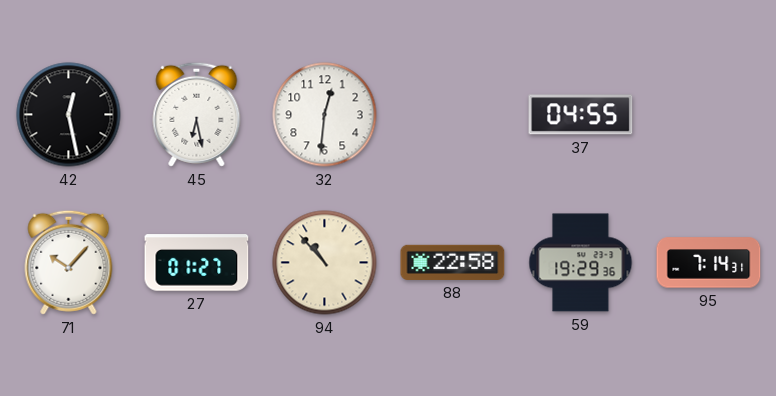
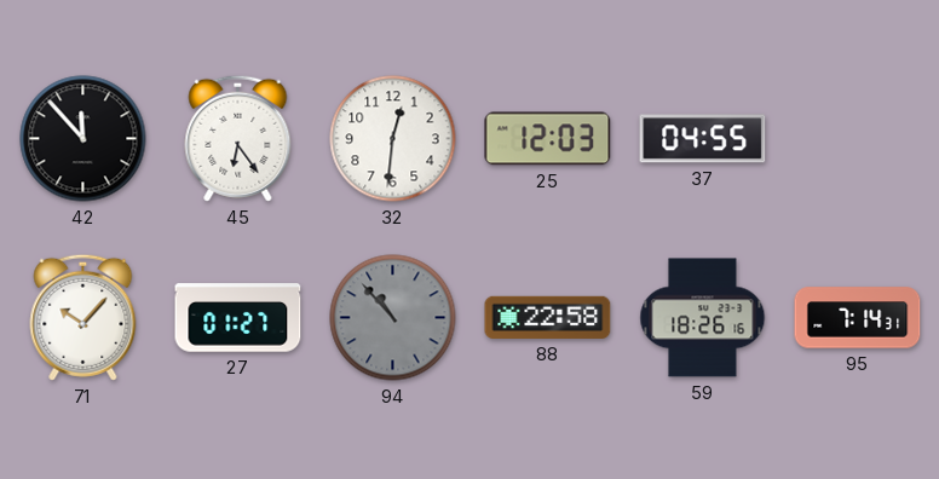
42: 12:28 -> 11:53
45: 6:28 -> 6:24
25: none -> 12:03
94 dial: cream -> grey
59: 19:29 -> 18:26
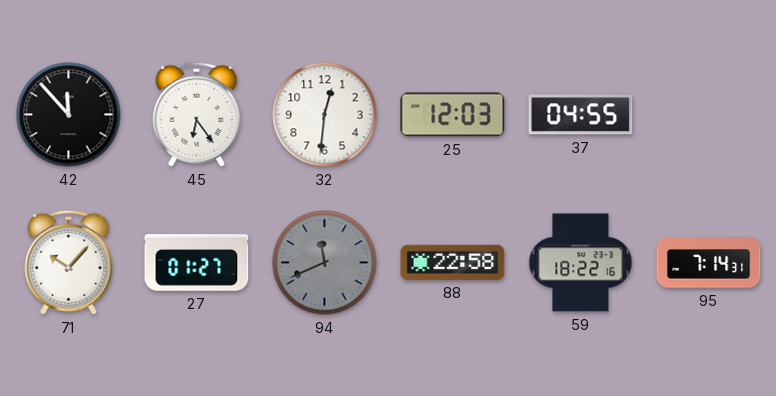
94: 10:53 -> 11:41
59: 18:26 -> 18:22
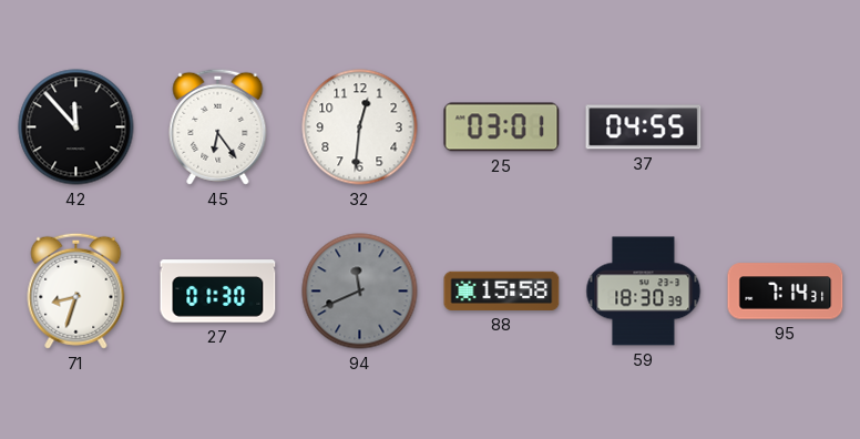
25: 12:03 -> 03:01
71: 10:07 -> 8:33
27: 01:27 -> 01:30
88: 22:58 -> 15:58
59: 18:22 -> 18:30
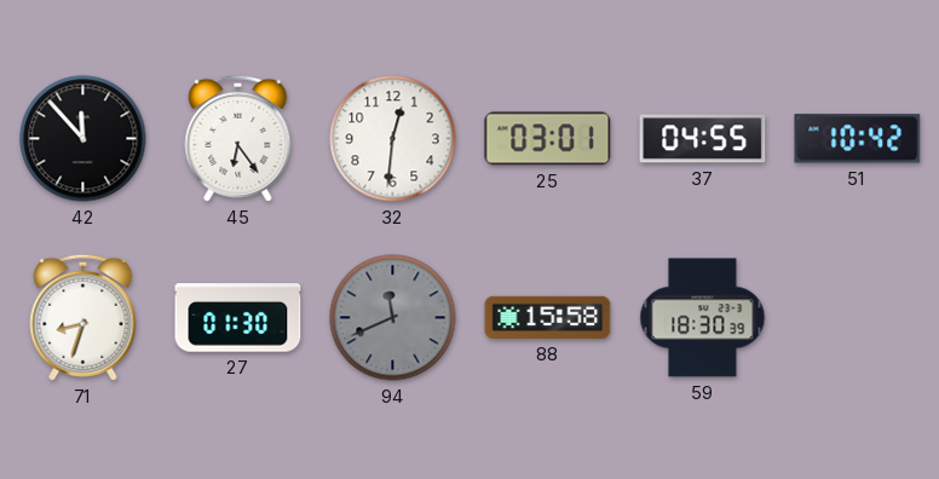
51: none -> 10:42
95: 7:14 -> none
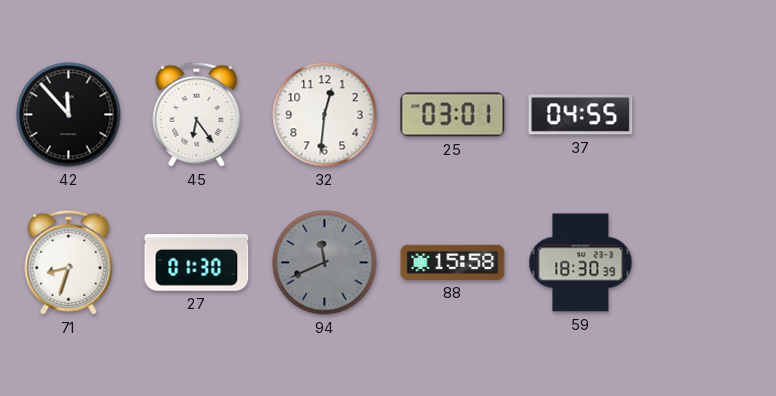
51: 10:42 -> none
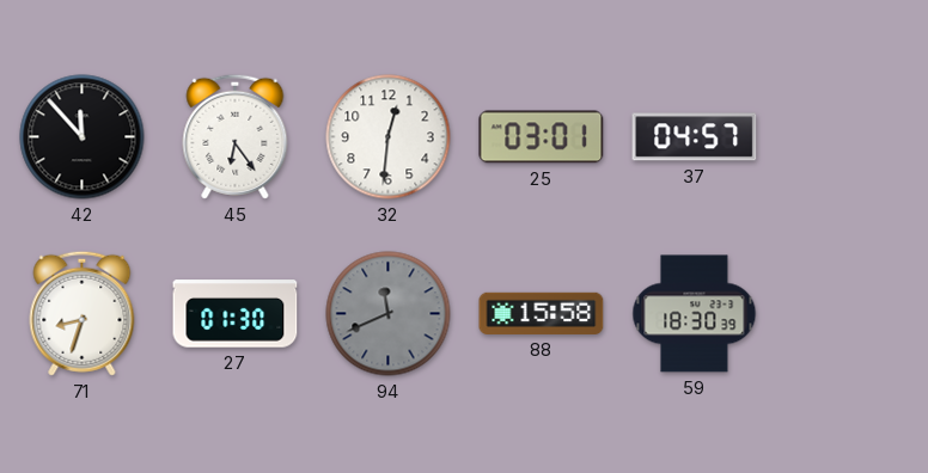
37: 04:55 -> 04:57
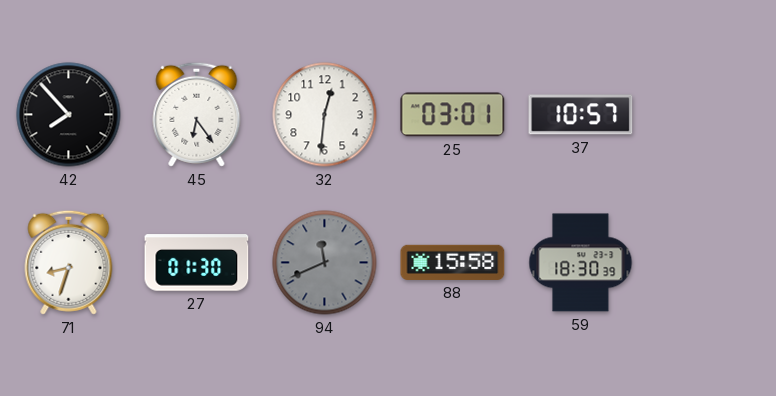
42: 11:53 -> 7:53
37: 04:57 -> 10:57
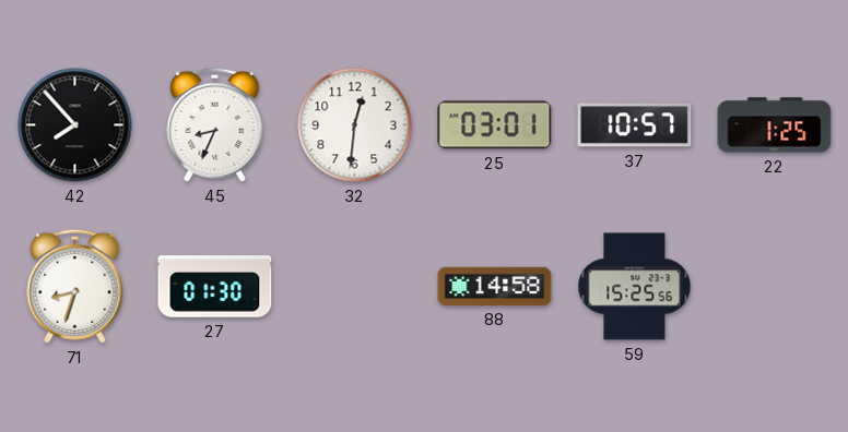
45: 6:24 -> 8:34
22: none -> 1:25
94: 11:41 -> none
88: 15:58 -> 14:58
59: 18:30 -> 15:25
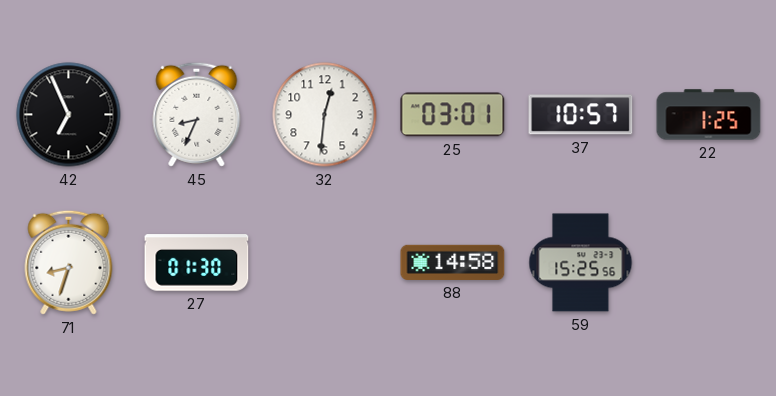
42: 7:53 -> 6:56
